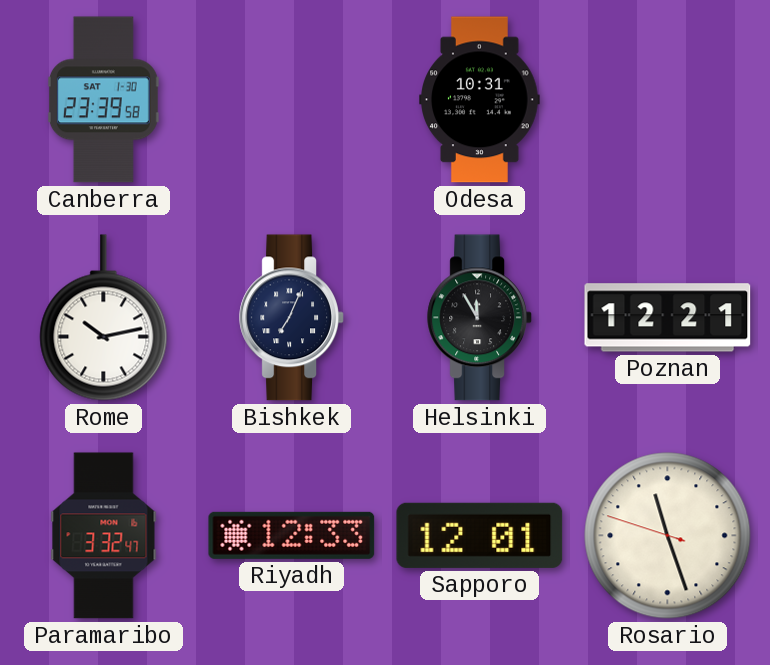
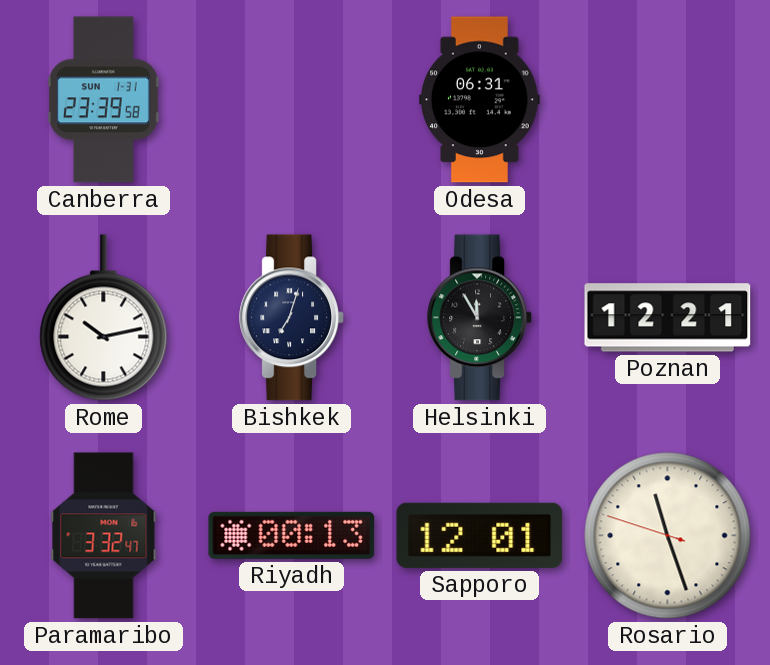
Canberra date: SAT 1-30 -> SUN 1-31
Odesa: 10:31 -> 06:31
Bishkek: 7:04 -> 7:03
Riyadh: 12:33 -> 00:13
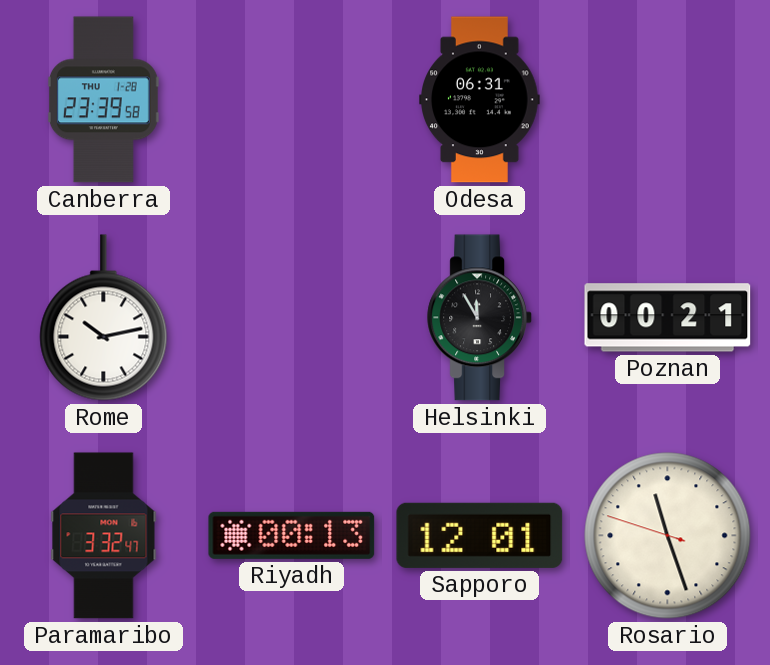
Canberra date: SUN 1-31 -> THU 1-28
Bishkek: 7:03 -> none
Poznan: 12:21 -> 00:21
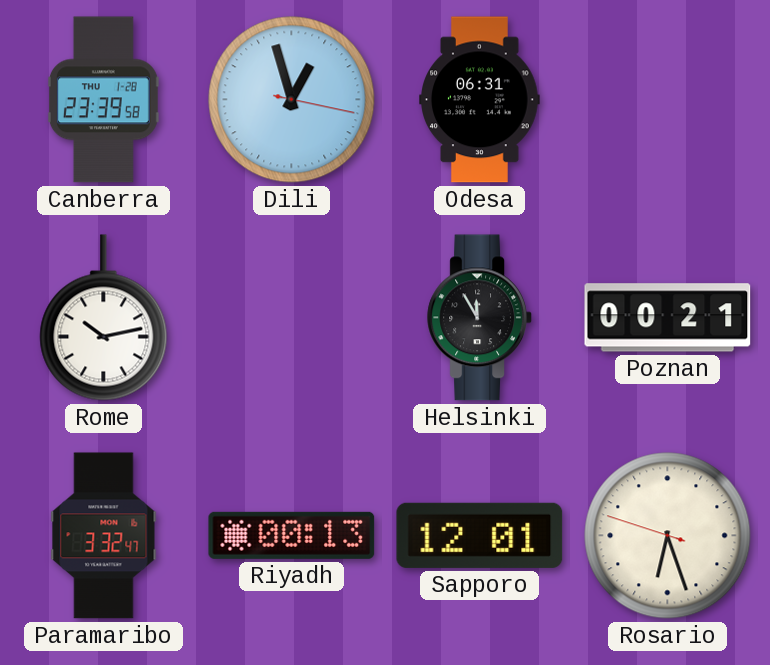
Dili: none -> 12:57
Rosario: 11:26 -> 6:26
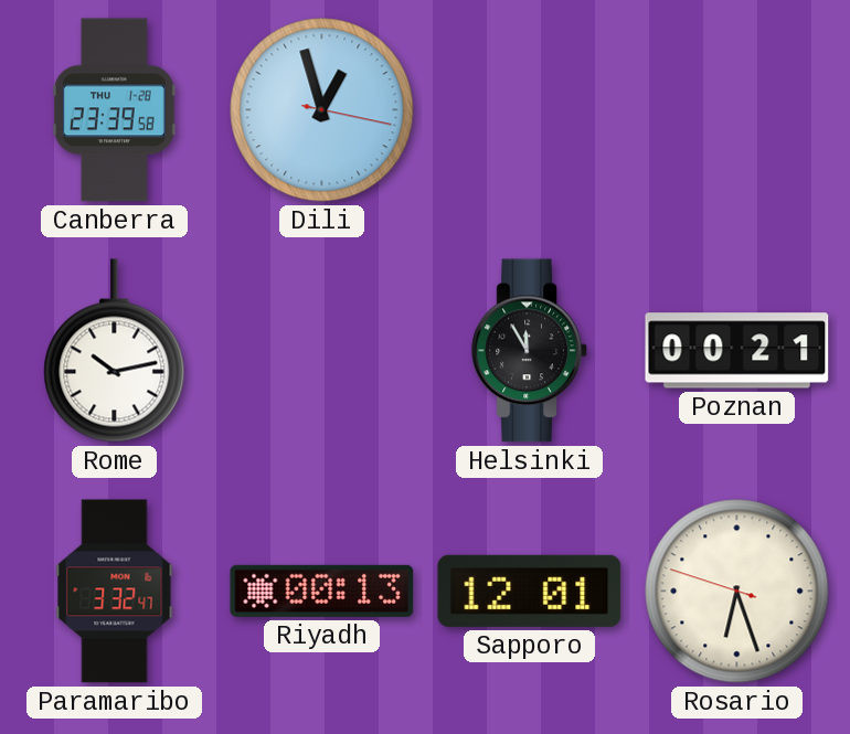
Odesa: 06:31 -> none
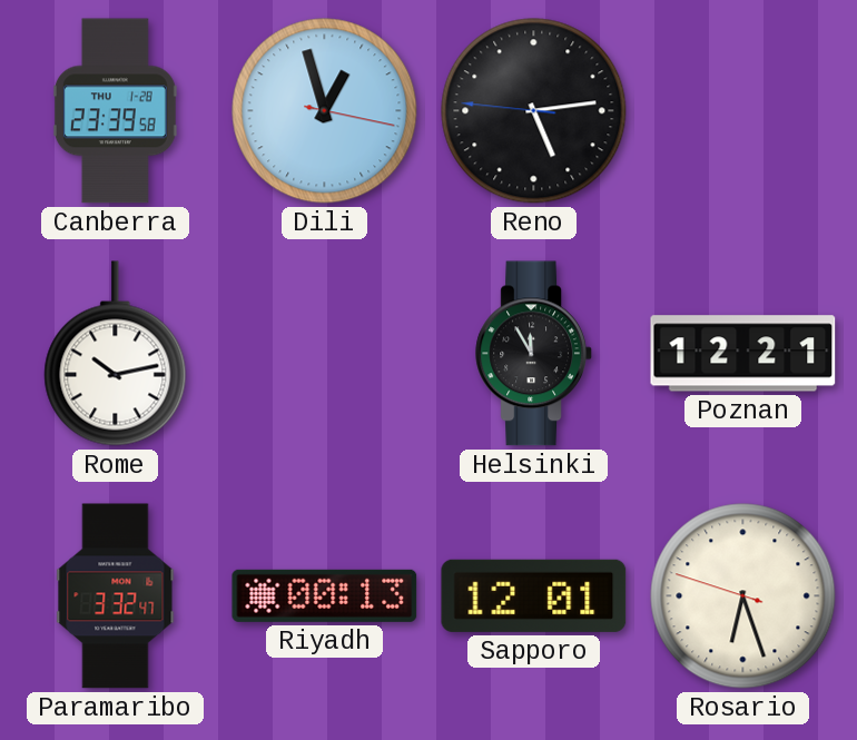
Reno: none -> 5:13
Poznan: 00:21 -> 12:21
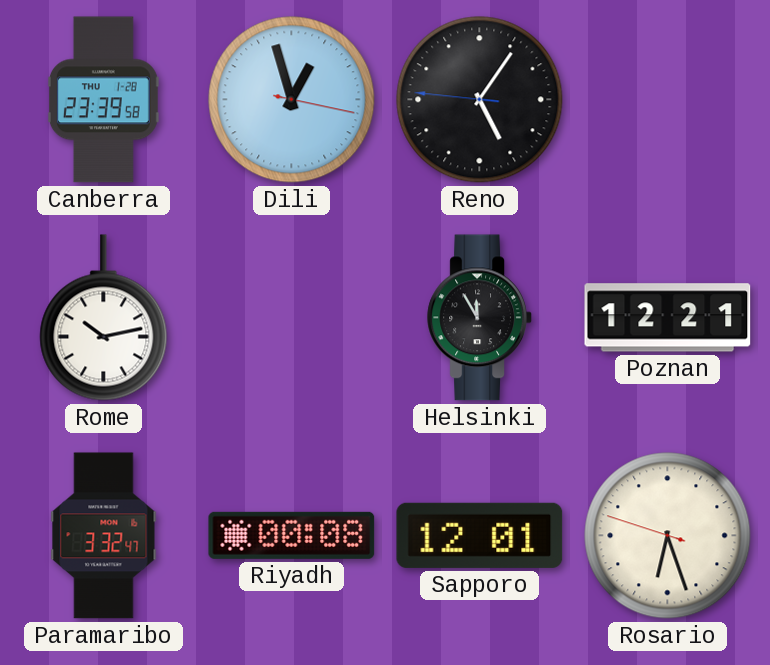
Reno: 5:13 -> 5:05
Riyadh: 00:13 -> 00:08
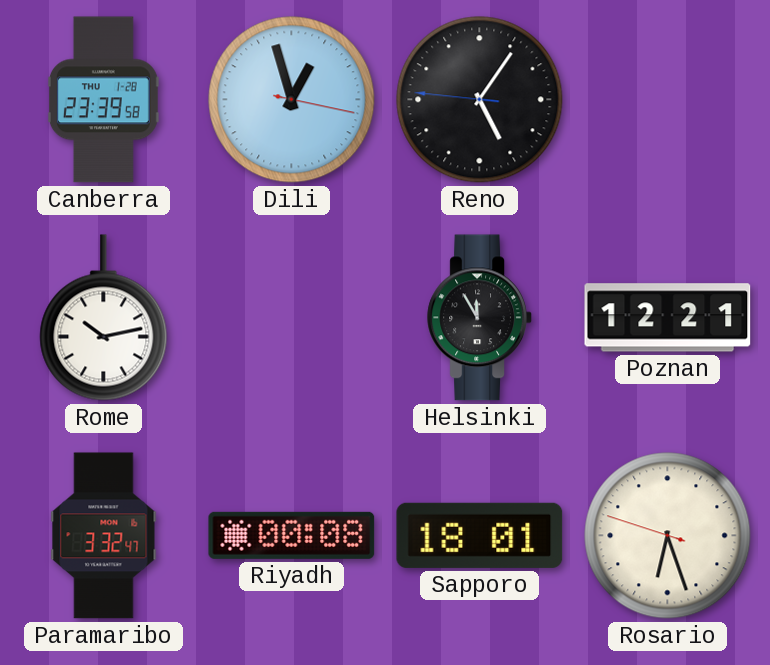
Sapporo: 12:01 -> 18:01
